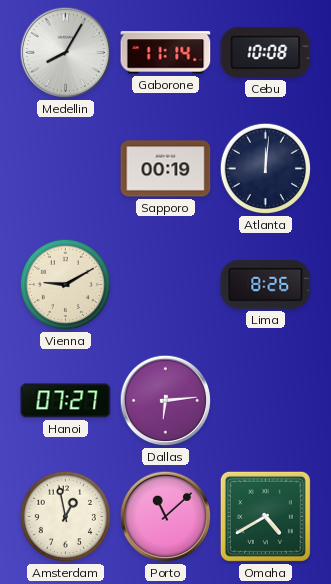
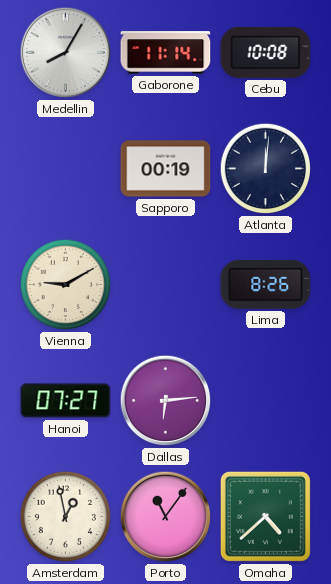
Porto: 11:08 -> 11:06
Omaha: 4:40 -> 4:38
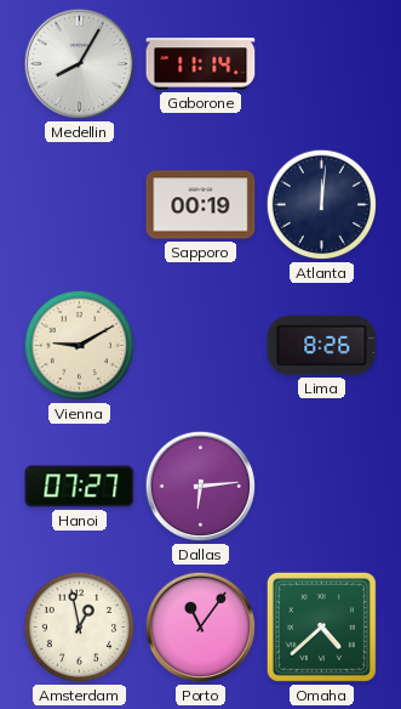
Cebu: 10:08 -> none
